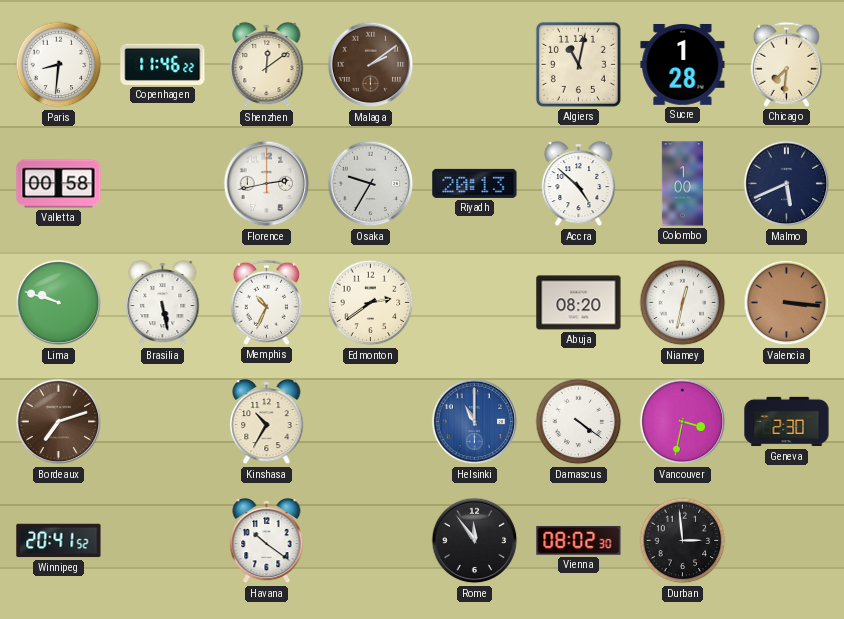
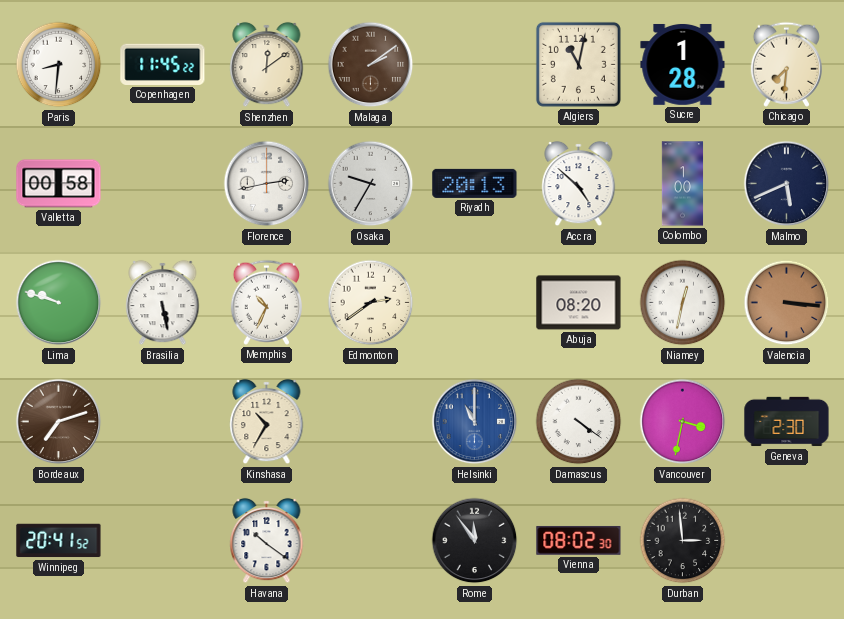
Copenhagen: 11:46 -> 11:45
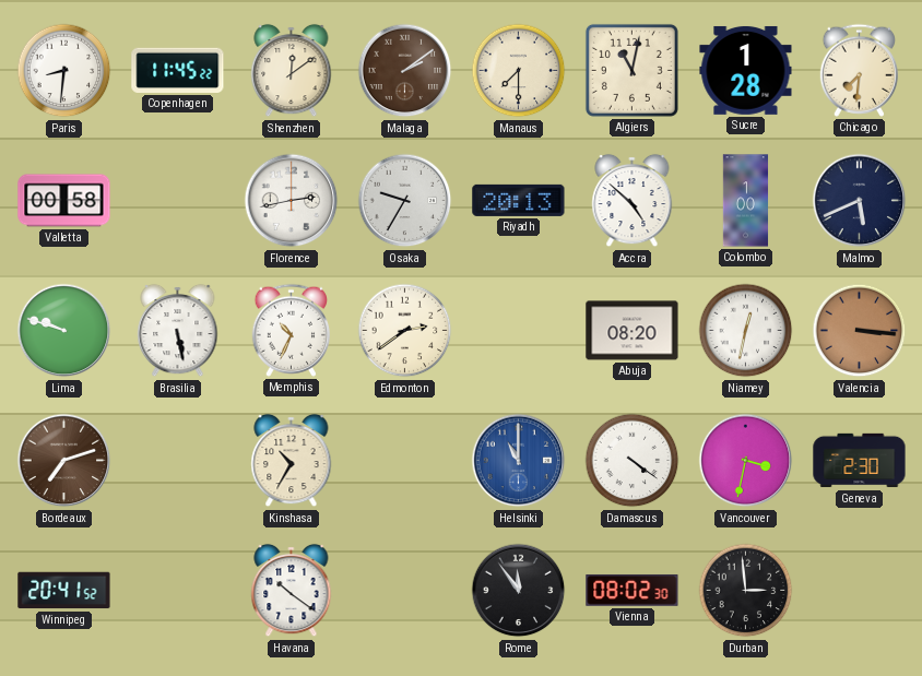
Manaus: none -> 7:30
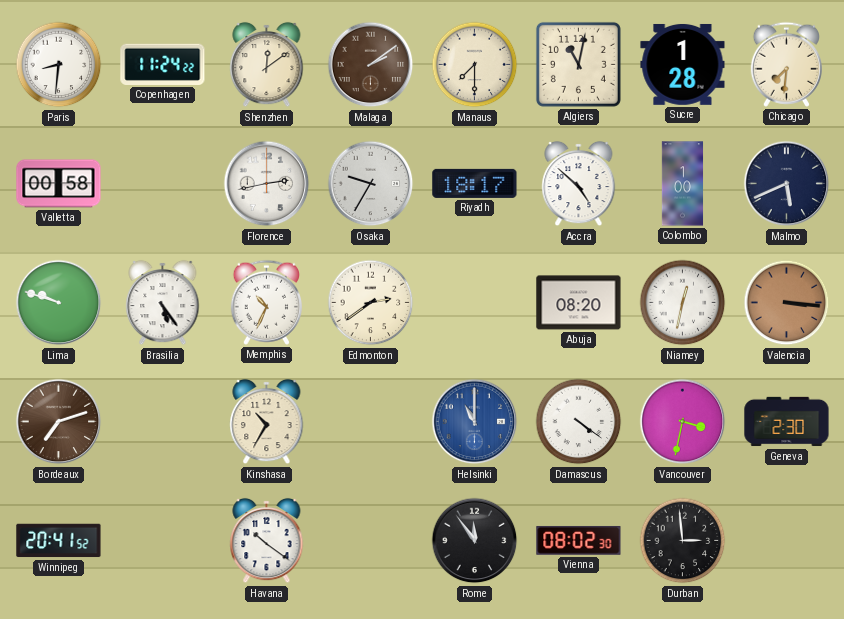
Copenhagen: 11:45 -> 11:24
Riyadh: 20:13 -> 18:17
Brasilia: 5:28 -> 5:24
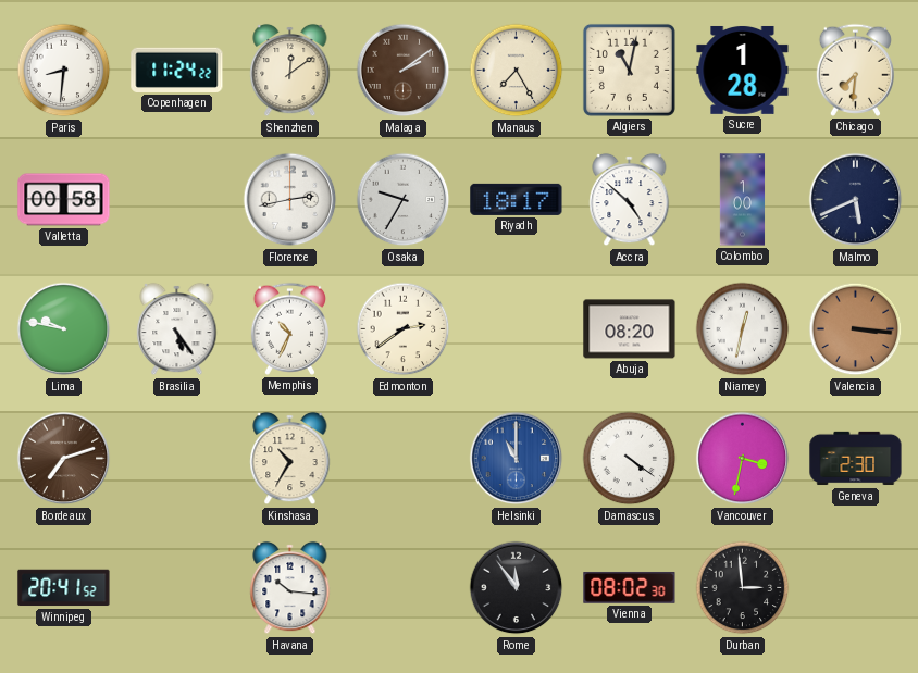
Manaus: 7:30 -> 7:25
Lima: 9:48 -> 9:47
Havana: 10:21 -> 10:16
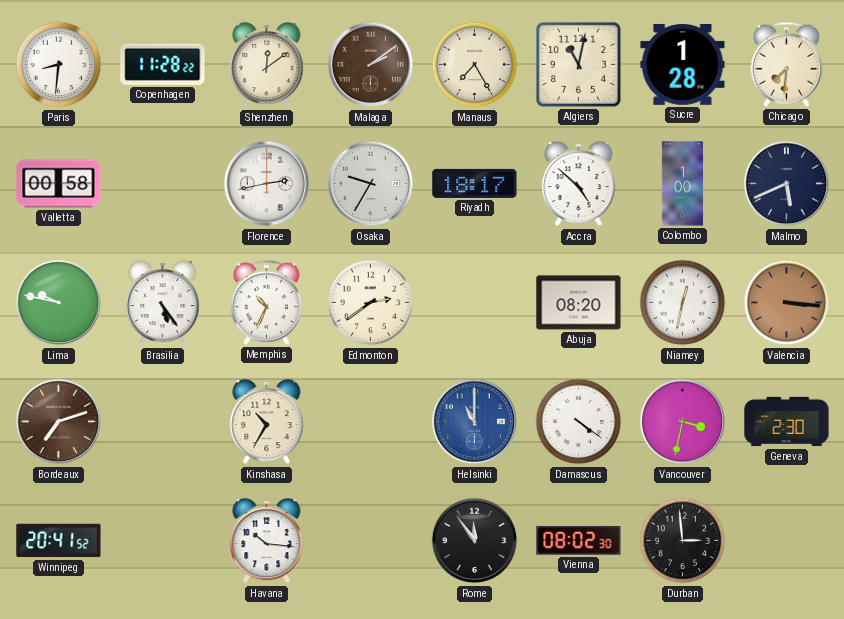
Copenhagen: 11:24 -> 11:28
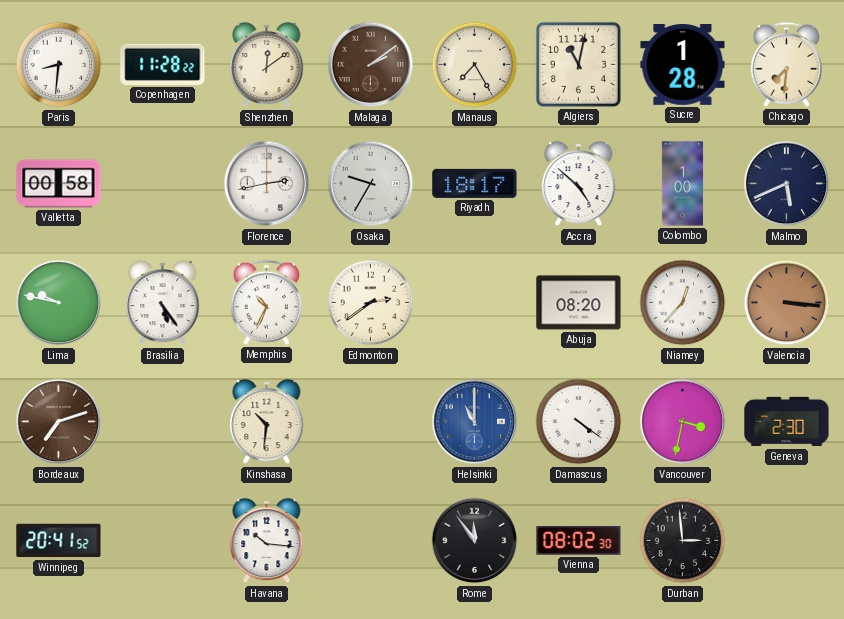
Niamey: 12:32 -> 12:37
Kinshasa: 10:35 -> 10:31
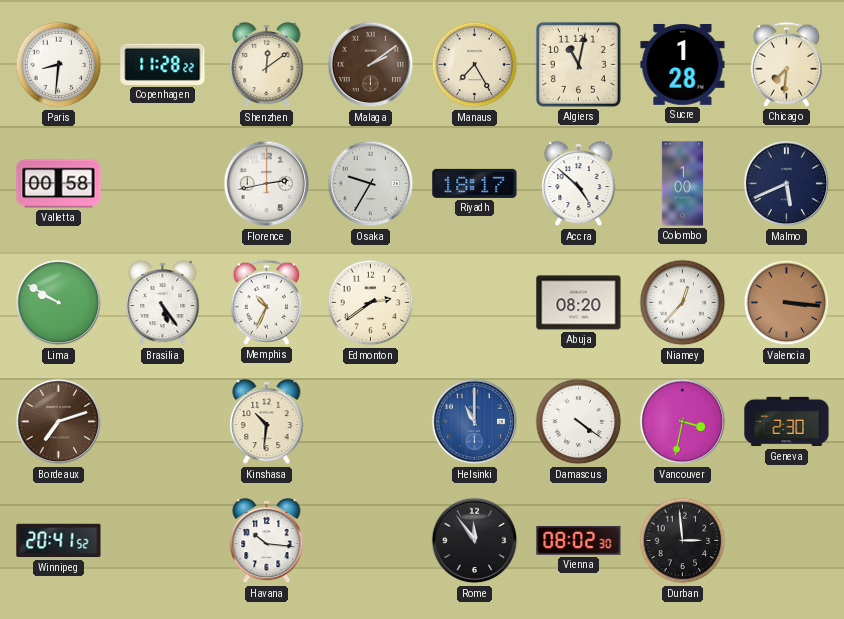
Lima: 9:47 -> 9:50
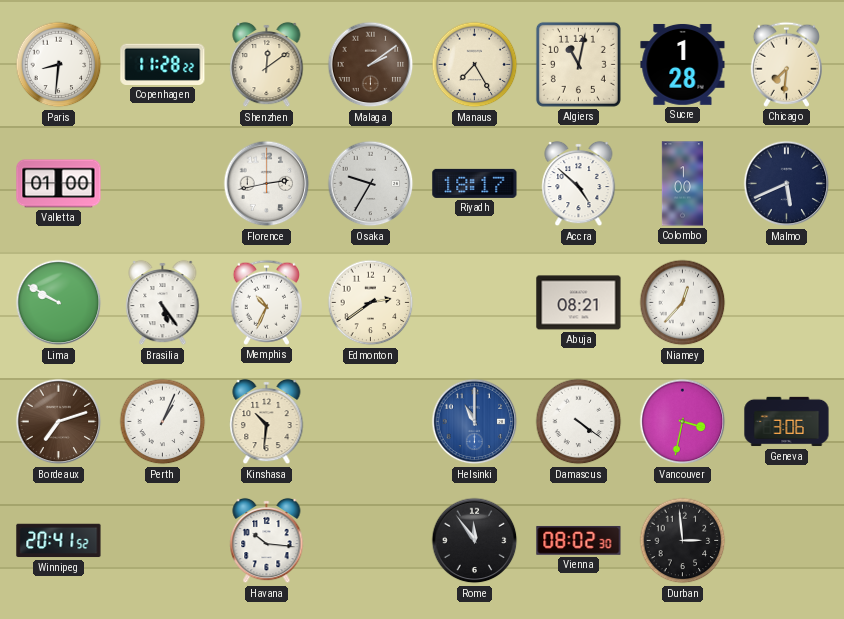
Valletta: 00:58 -> 01:00
Abuja: 08:20 -> 08:21
Valencia: 3:16 -> none
Perth: none -> 1:04
Geneva: 2:30 -> 3:06
